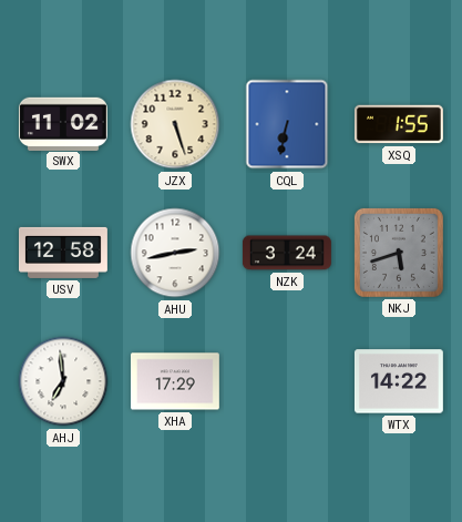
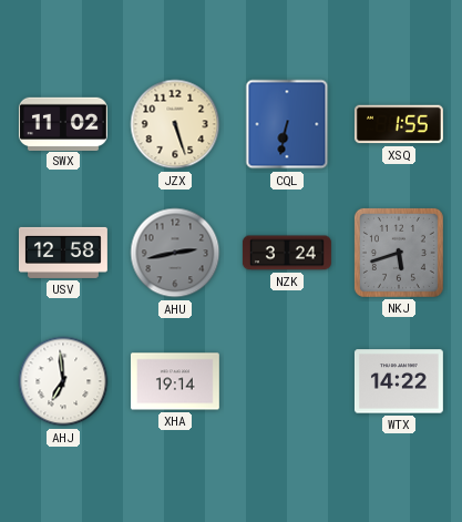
AHU dial: white -> grey
XHA: 17:29 -> 19:14
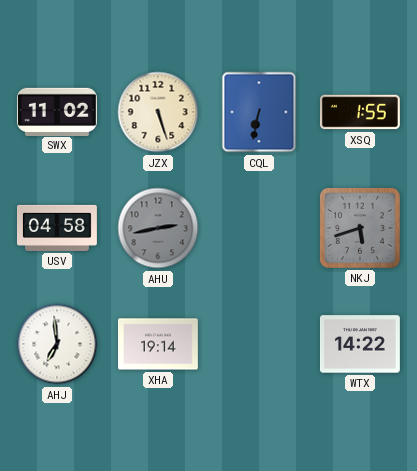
USV: 12:58 -> 04:58
NZK: 3:24 -> none
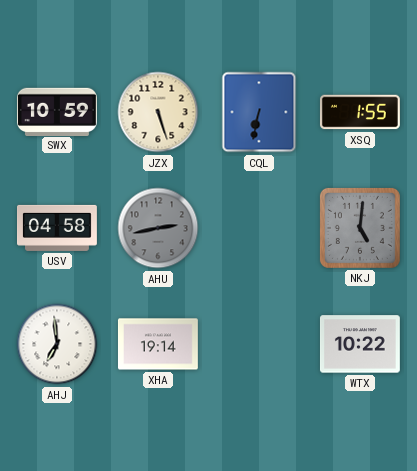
SWX: 11:02 -> 10:59
NKJ: 5:42 -> 5:01
WTX: 14:22 -> 10:22
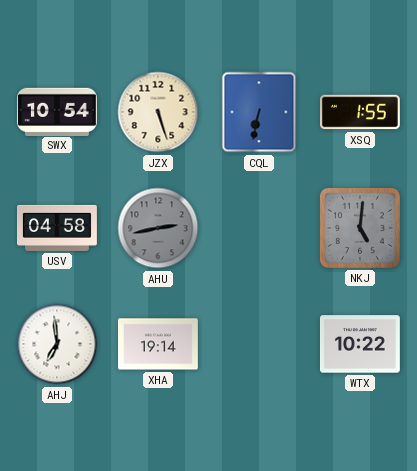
SWX: 10:59 -> 10:54
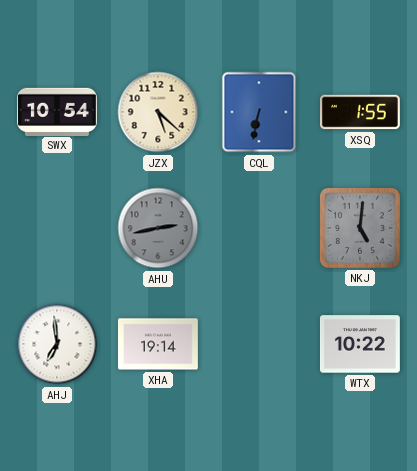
JZX: 5:27 -> 5:22
USV: 04:58 -> none
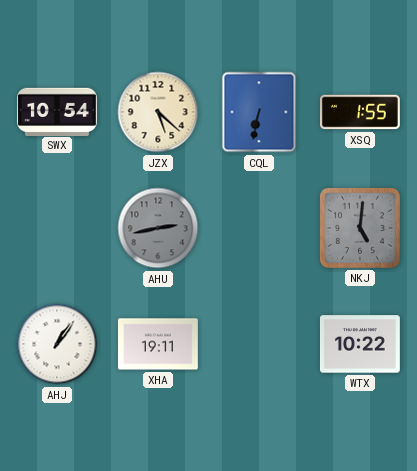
AHJ: 6:59 -> 1:06
XHA: 19:14 -> 19:11
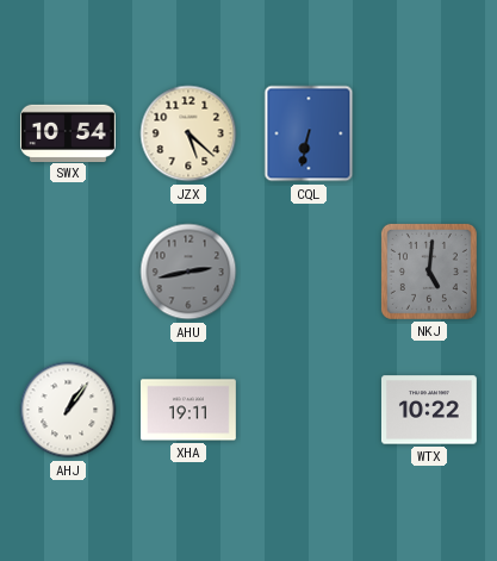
XSQ: 1:55 -> none
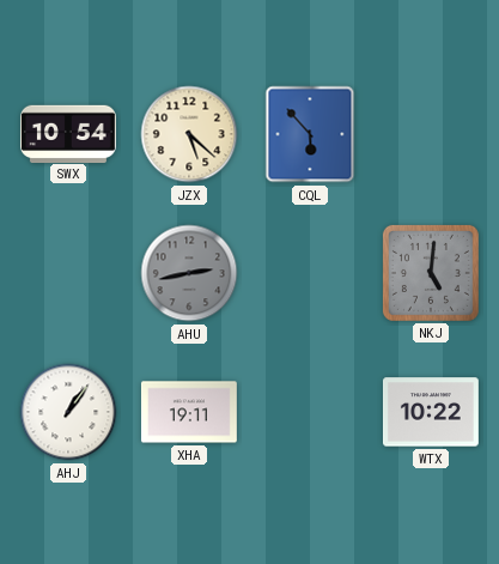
CQL: 6:32 -> 5:53
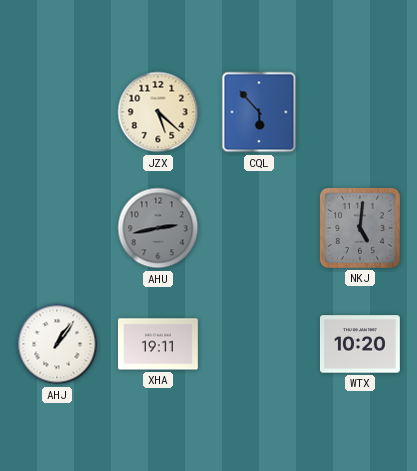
SWX: 10:54 -> none
WTX: 10:22 -> 10:20
